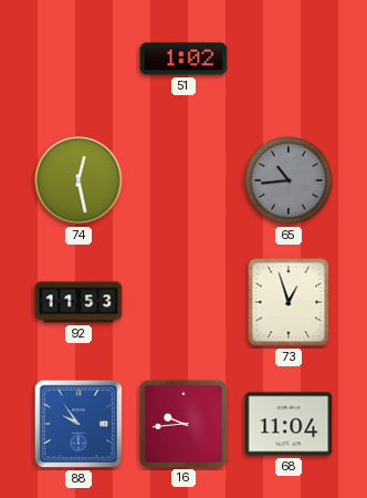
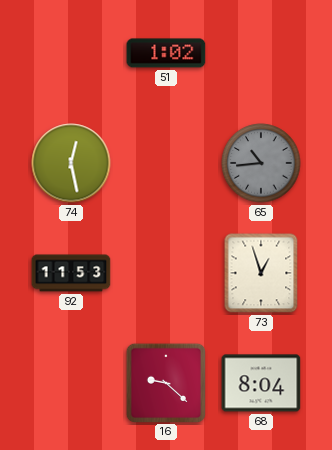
88: 9:54 -> none
16: 9:44 -> 9:22
68: 11:04 -> 8:04
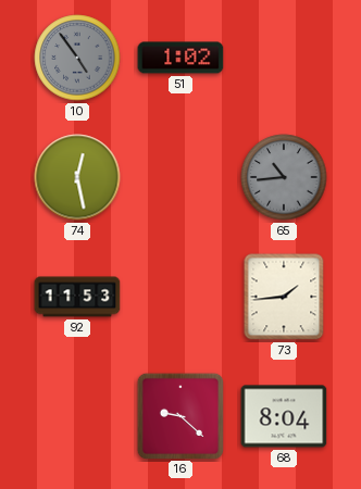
10: none -> 4:54
73: 12:57 -> 1:44
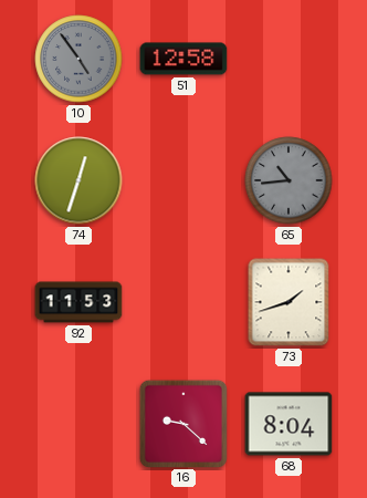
51: 1:02 -> 12:58
74: 12:28 -> 12:33
73: 1:44 -> 1:42
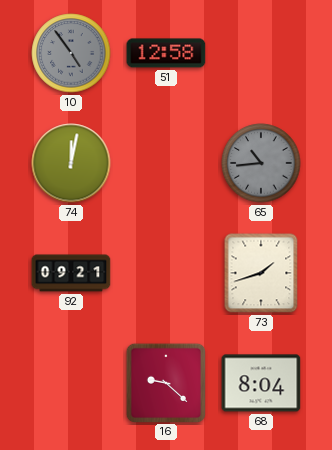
74: 12:33 -> 12:02
92: 11:53 -> 09:21
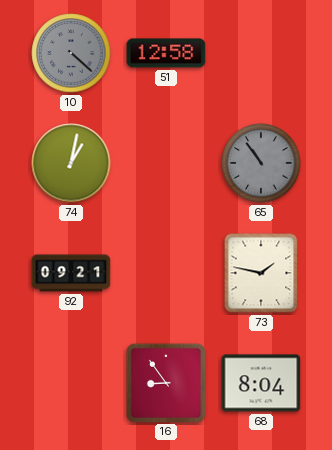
10: 4:54 -> 4:22
74: 12:02 -> 1:02
65: 10:44 -> 10:54
73: 1:42 -> 1:47
16: 9:22 -> 8:54
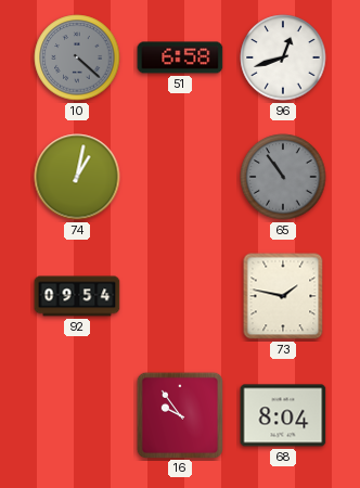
51: 12:58 -> 6:58
96: none -> 12:42
92: 09:21 -> 09:54
16: 8:54 -> 9:54
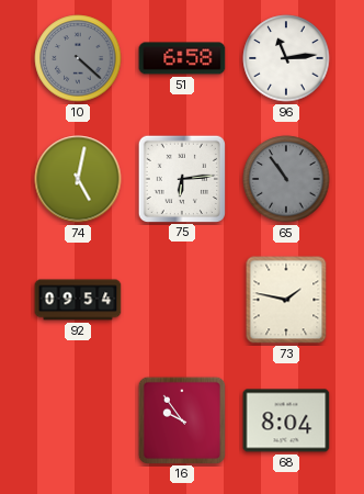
96: 12:42 -> 11:14
74: 1:02 -> 5:02
75: none -> 6:14
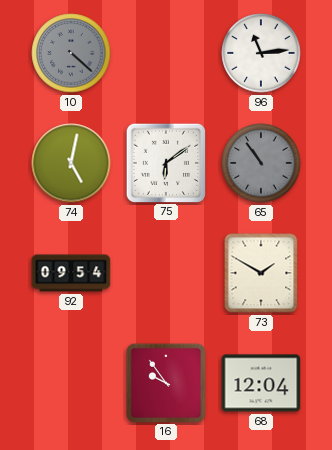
51: 6:58 -> none
75: 6:14 -> 6:09
73: 1:47 -> 1:50
68: 8:04 -> 12:04
